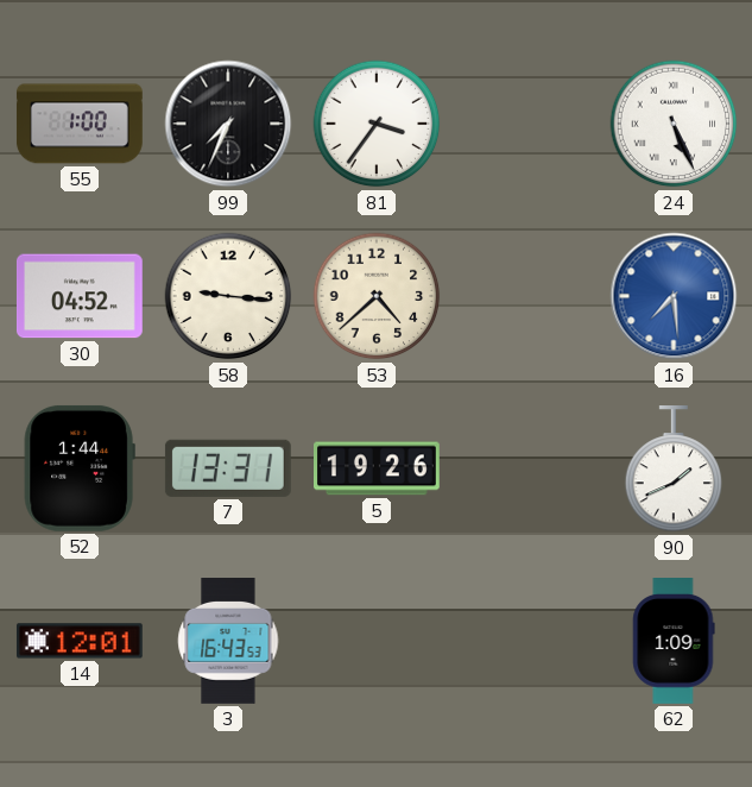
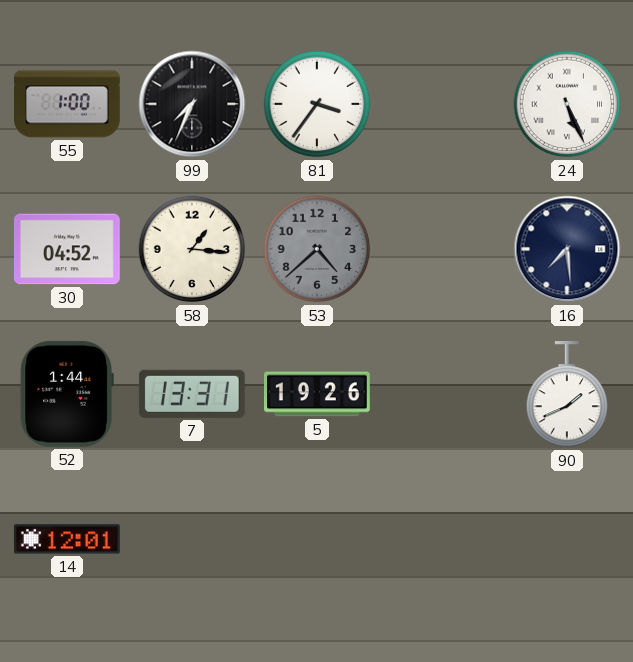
58: 9:16 -> 1:16
53 dial: cream -> grey
16 dial: blue -> navy
3: 16:43 -> none
62: 1:09 -> none
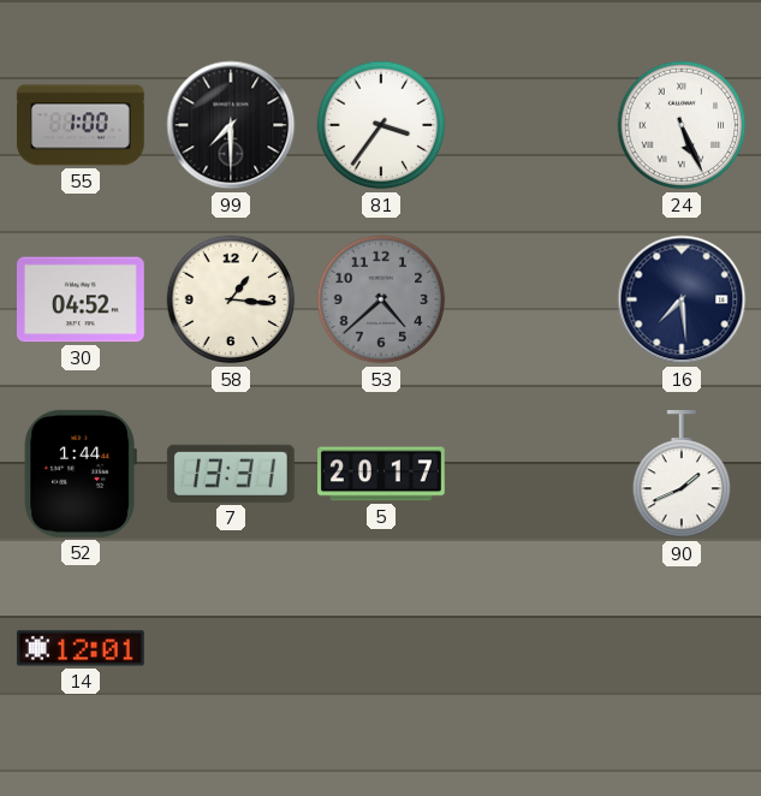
99: 7:34 -> 7:30
5: 19:26 -> 20:17
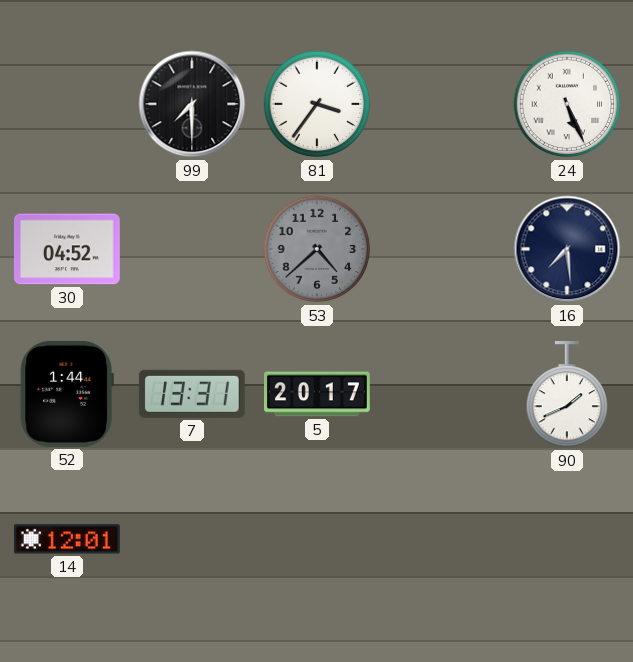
55: 1:00 -> none
58: 1:16 -> none
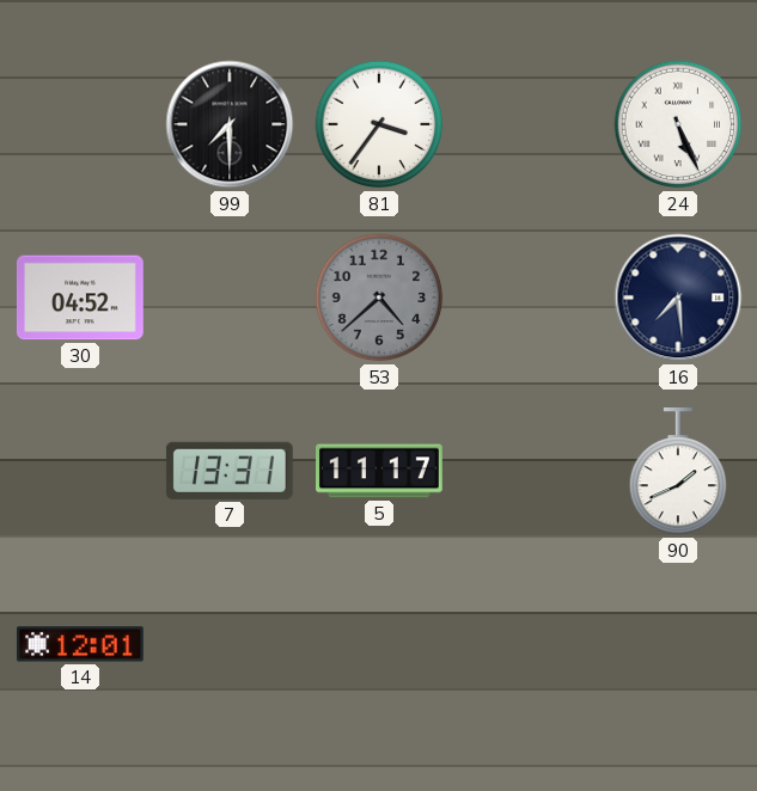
52: 1:44 -> none
5: 20:17 -> 11:17
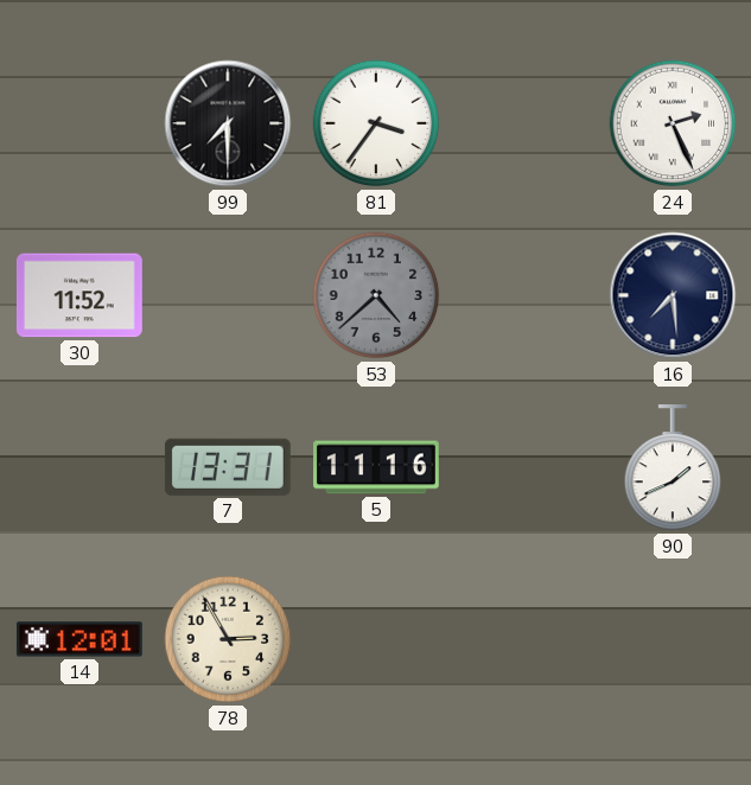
24: 5:26 -> 2:26
30: 04:52 -> 11:52
5: 11:17 -> 11:16
78: none -> 2:55
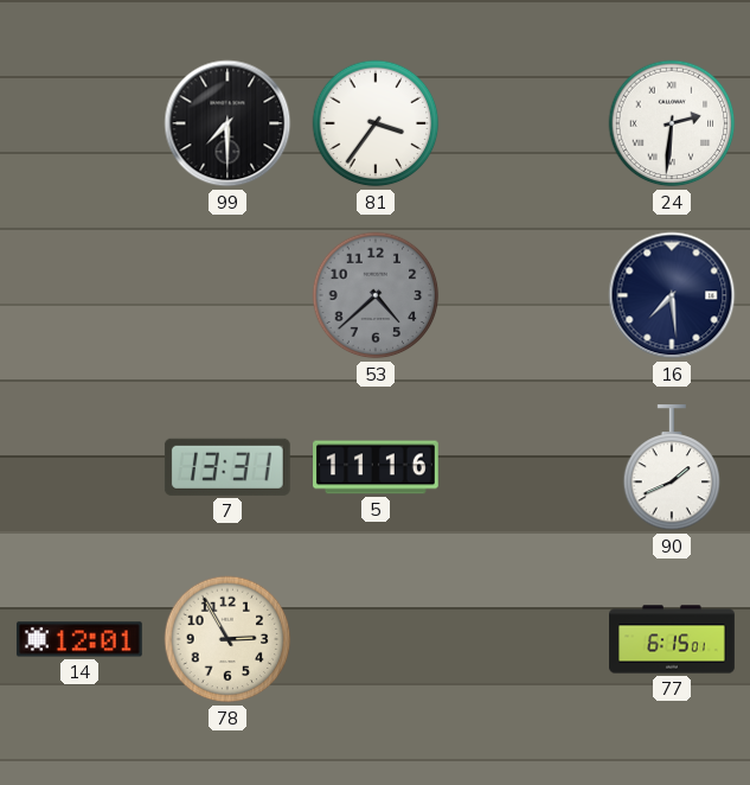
24: 2:26 -> 2:31
30: 11:52 -> none
77: none -> 6:15
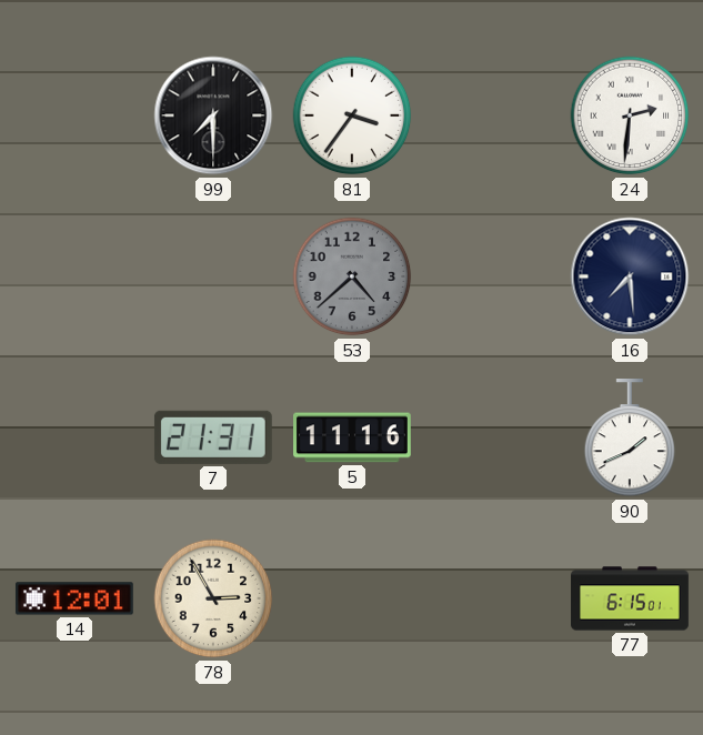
7: 13:31 -> 21:31
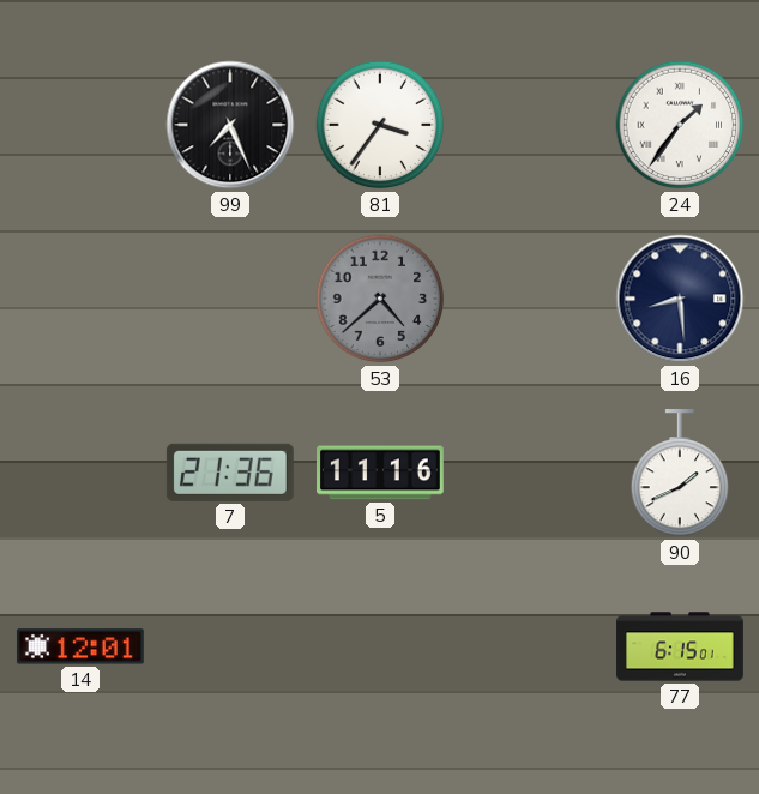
99: 7:30 -> 7:26
24: 2:31 -> 1:36
16: 7:29 -> 8:29
7: 21:31 -> 21:36
78: 2:55 -> none
